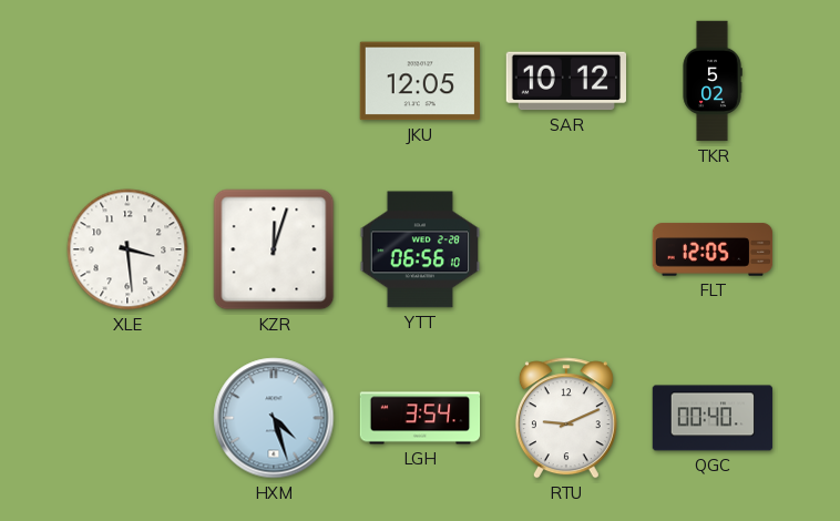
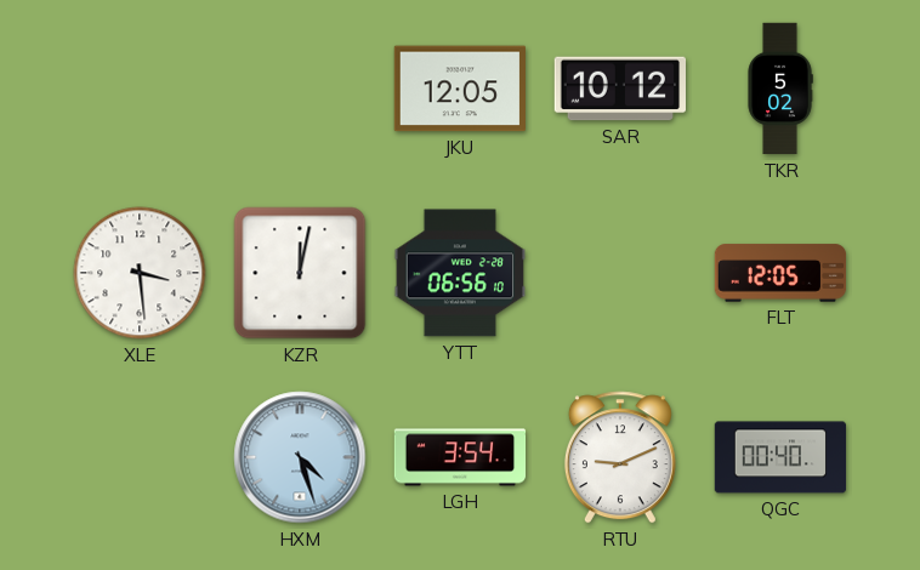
KZR: 12:03 -> 12:02
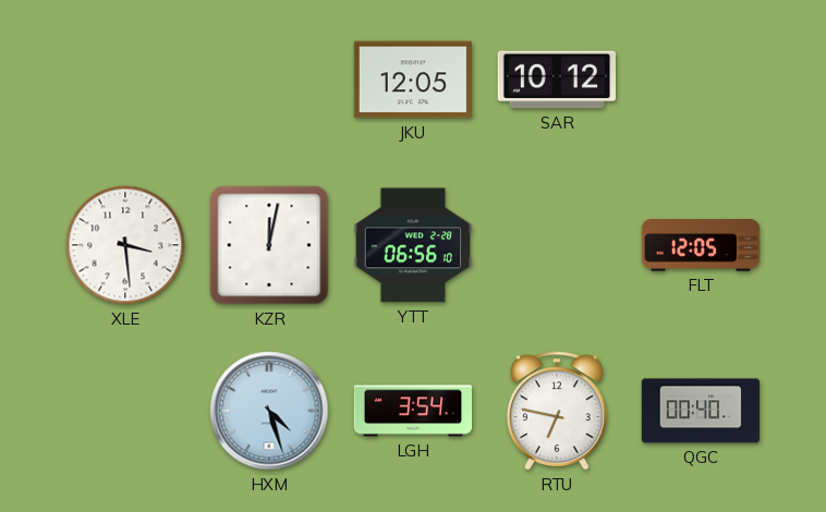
TKR: 5:02 -> none
RTU: 9:11 -> 6:47
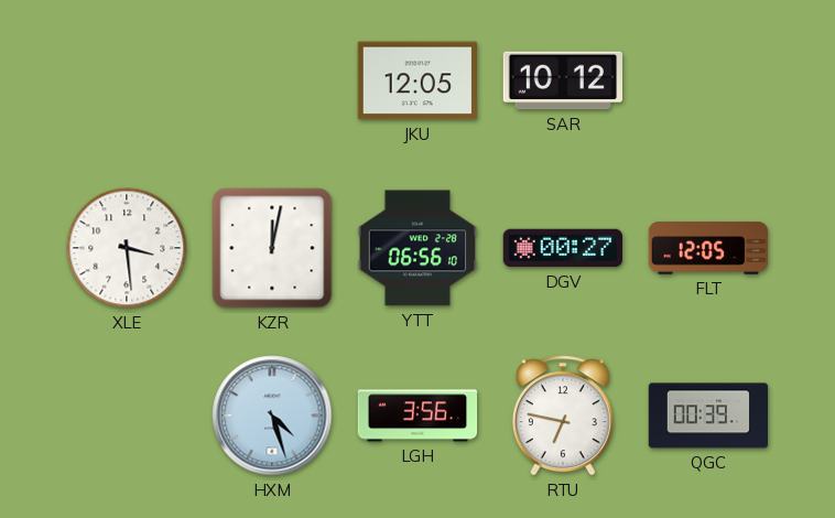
DGV: none -> 00:27
LGH: 3:54 -> 3:56
QGC: 00:40 -> 00:39
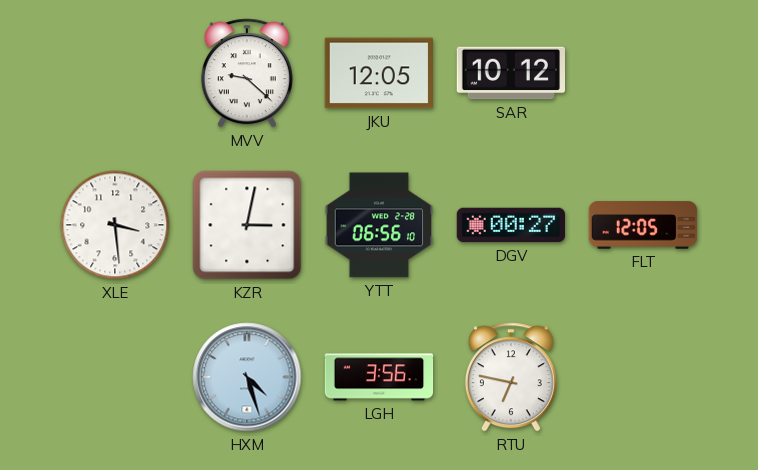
MVV: none -> 9:22
KZR: 12:02 -> 3:02
QGC: 00:39 -> none
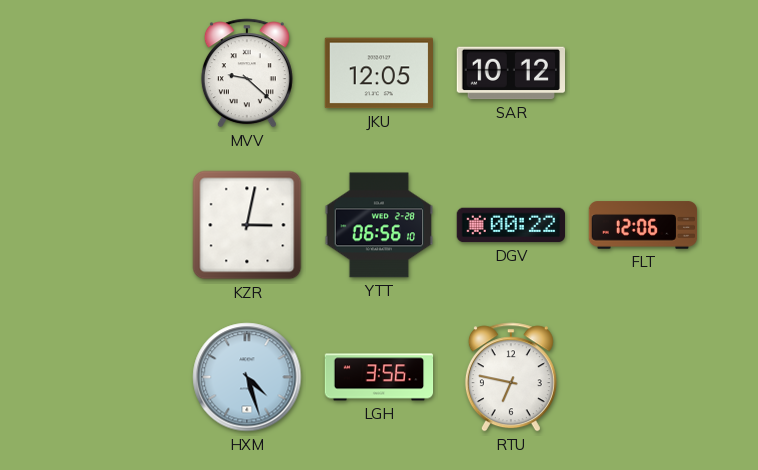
XLE: 3:29 -> none
DGV: 00:27 -> 00:22
FLT: 12:05 -> 12:06
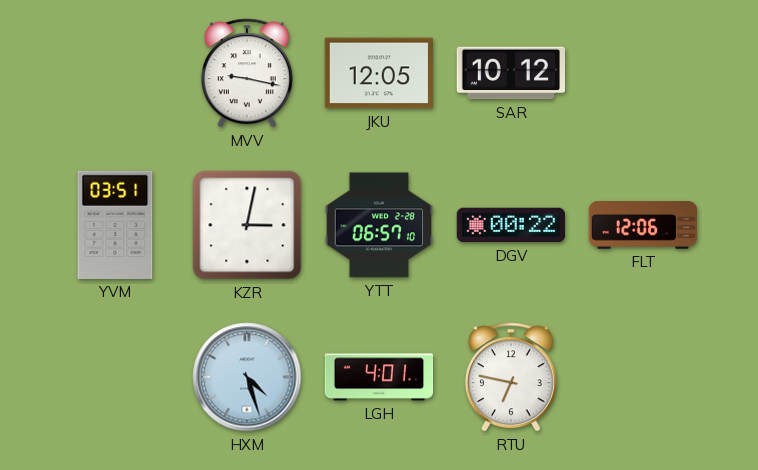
MVV: 9:22 -> 9:17
YVM: none -> 03:51
YTT: 06:56 -> 06:57
LGH: 3:56 -> 4:01
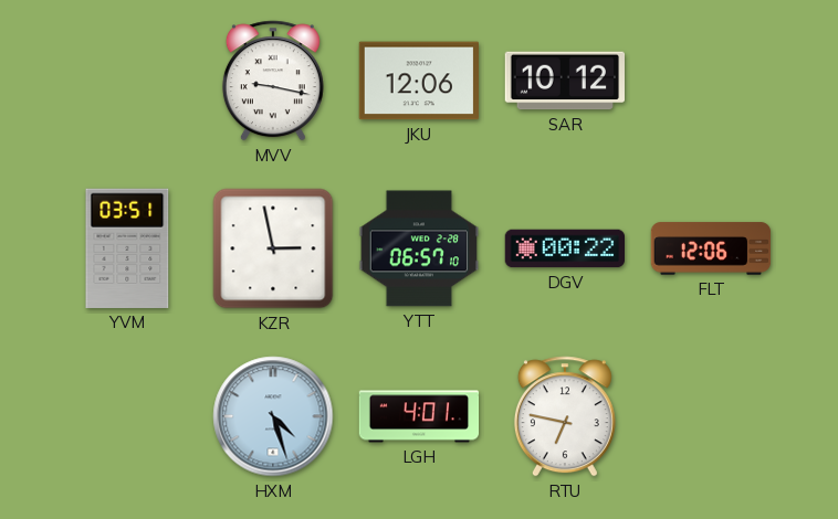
JKU: 12:05 -> 12:06
KZR: 3:02 -> 2:58
